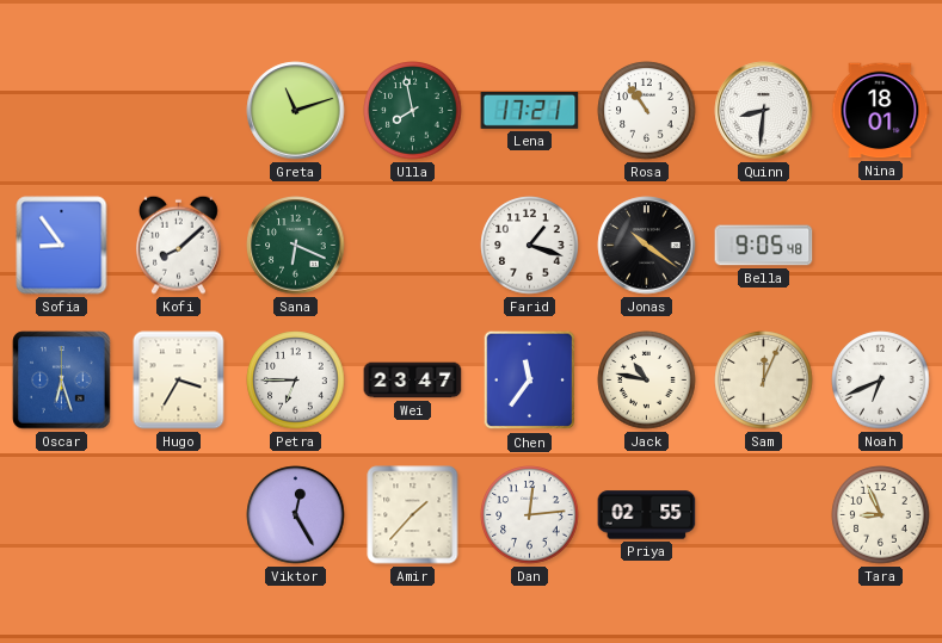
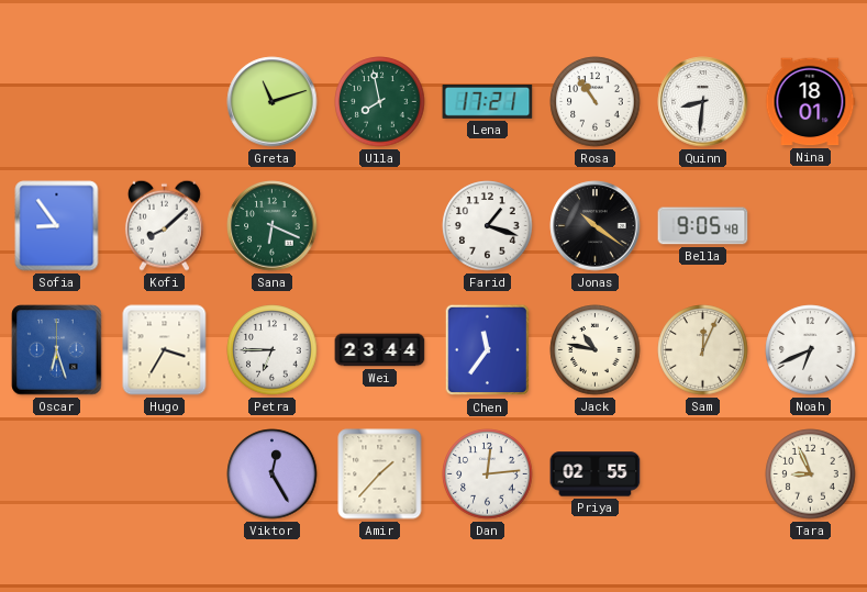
Wei: 23:47 -> 23:44
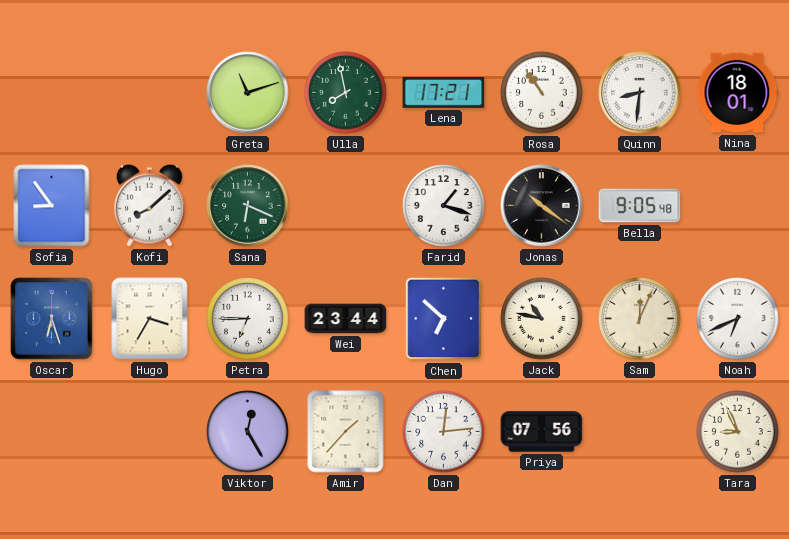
Chen: 11:36 -> 6:52
Priya: 02:55 -> 07:56
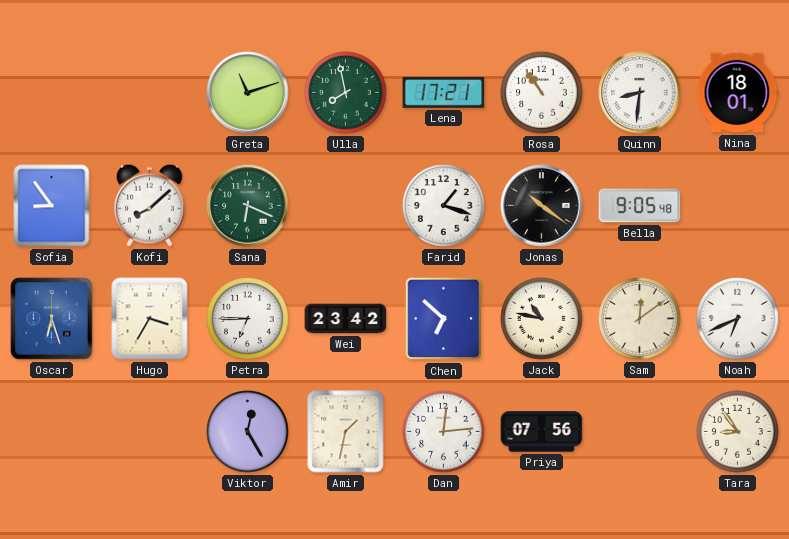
Wei: 23:44 -> 23:42
Sam: 12:04 -> 12:09
Amir: 1:37 -> 1:32
Tara: 8:56 -> 8:54
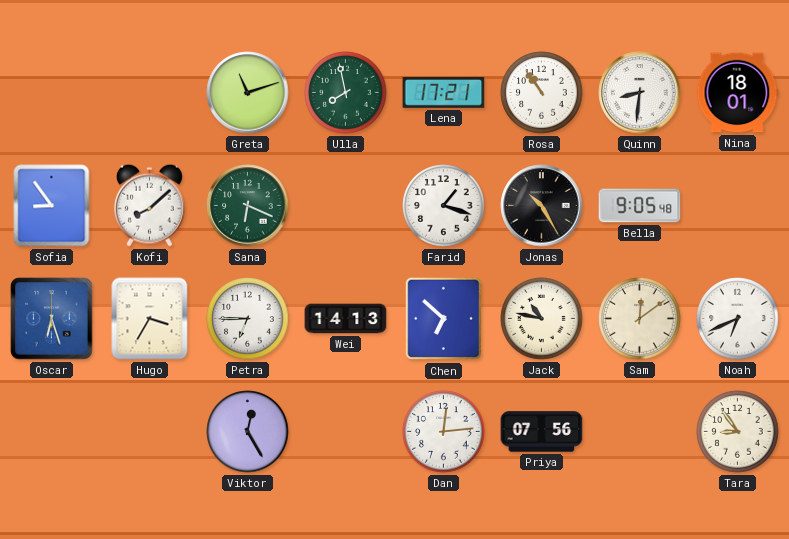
Jonas: 10:21 -> 10:25
Wei: 23:42 -> 14:13
Amir: 1:32 -> none
